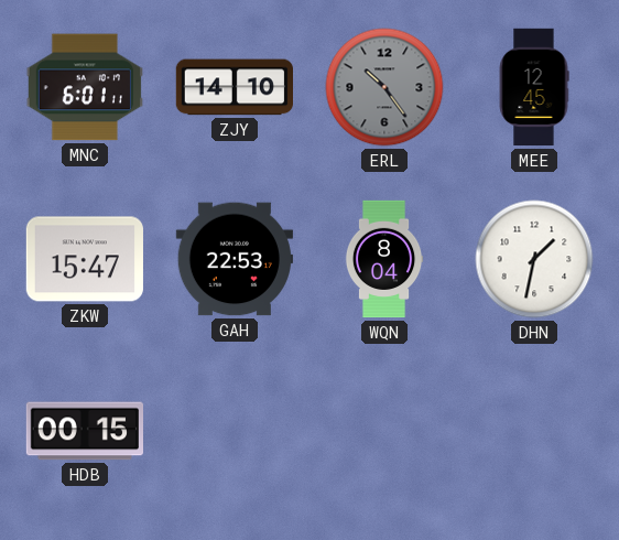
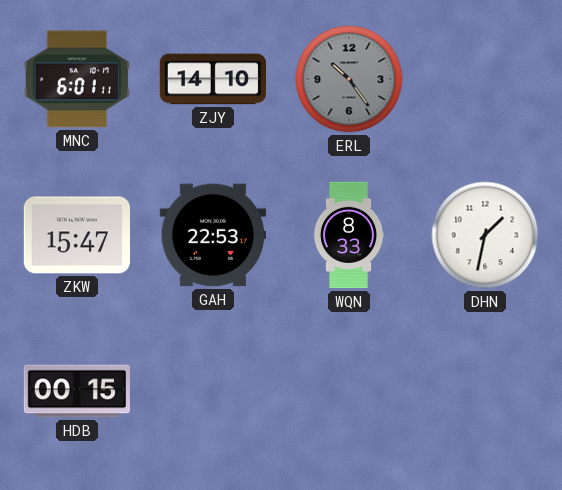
MEE: 12:45 -> none
WQN: 8:04 -> 8:33
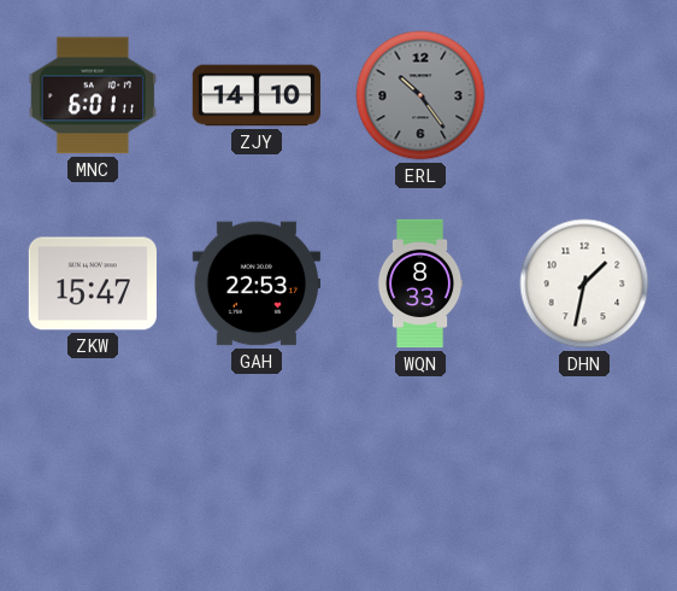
HDB: 00:15 -> none
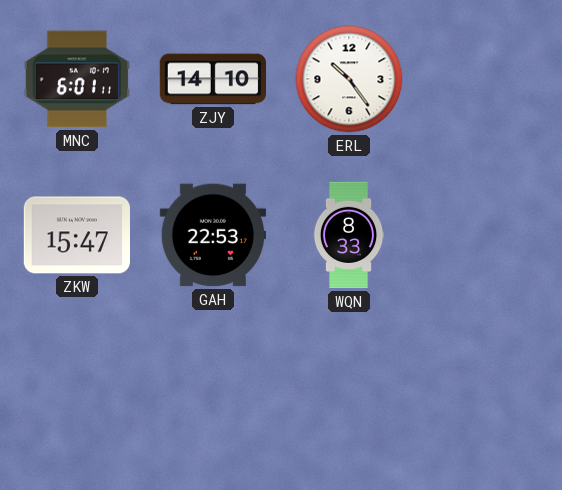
ERL dial: grey -> white
DHN: 1:32 -> none
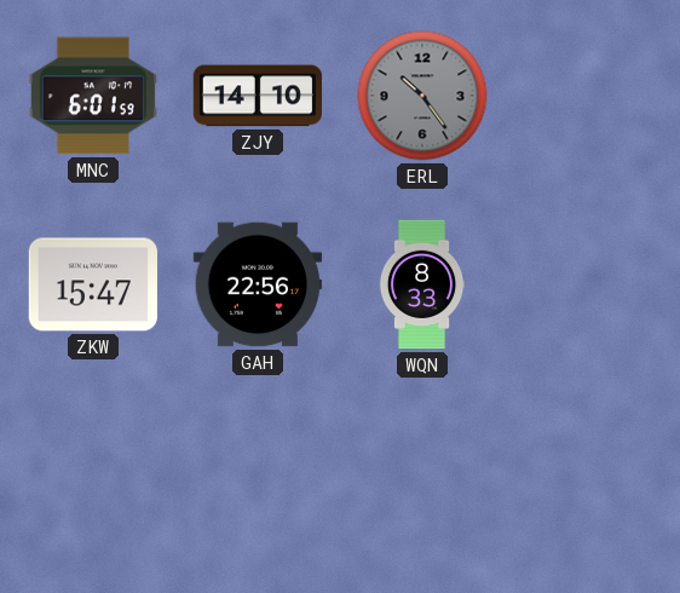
MNC: 6:01:11 -> 6:01:59
ERL dial: white -> grey
GAH: 22:53 -> 22:56
